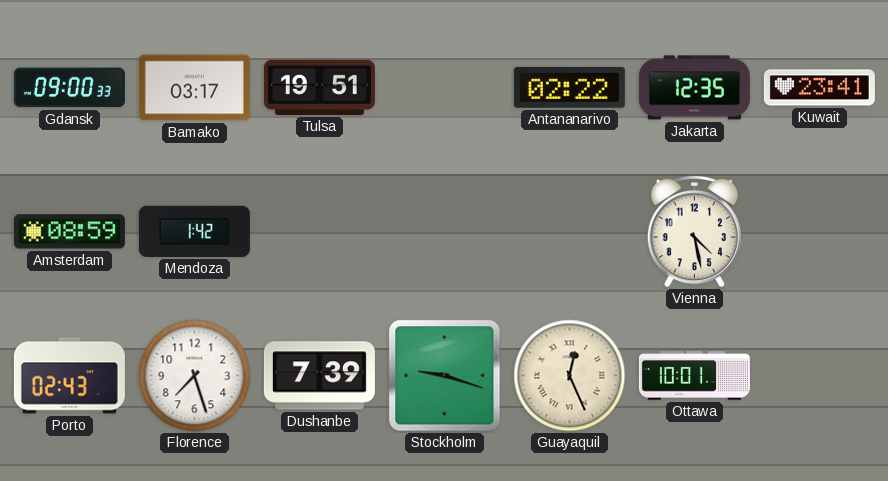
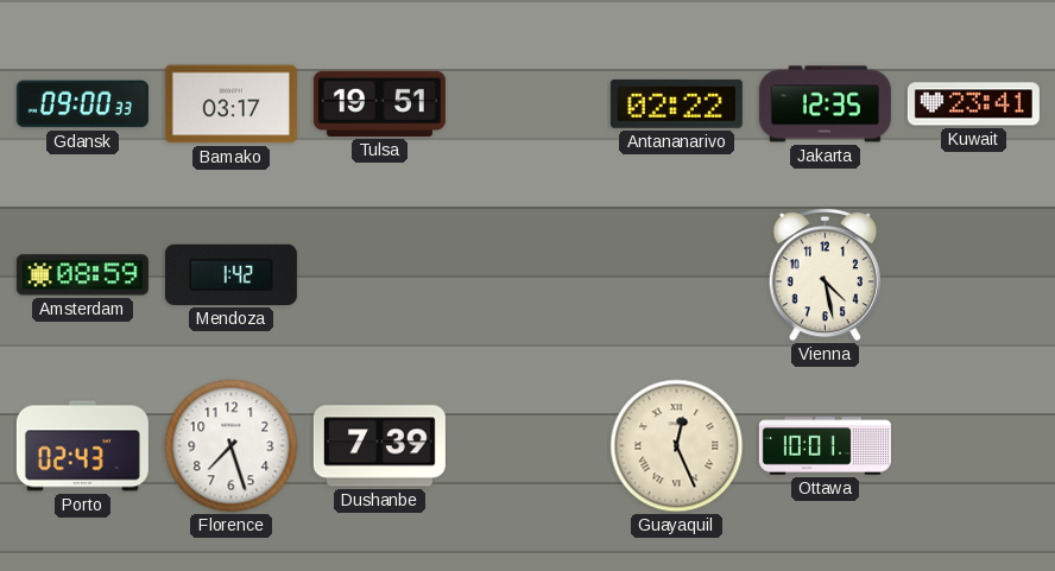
Stockholm: 9:18 -> none
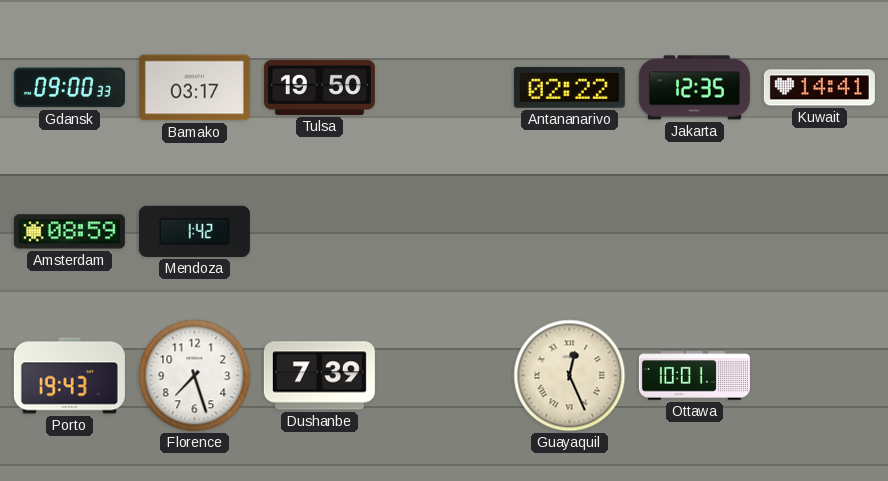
Tulsa: 19:51 -> 19:50
Kuwait: 23:41 -> 14:41
Vienna: 4:28 -> none
Porto: 02:43 -> 19:43
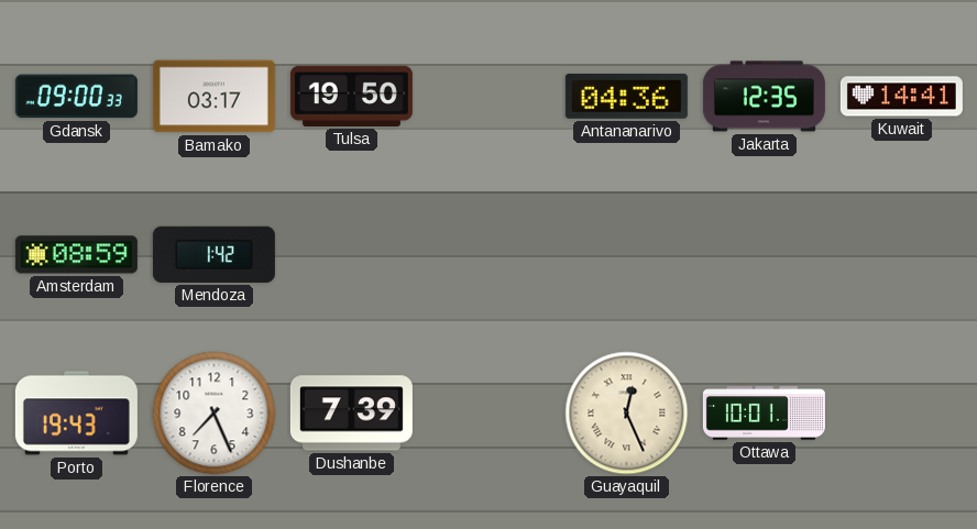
Antananarivo: 02:22 -> 04:36
Florence: 7:27 -> 7:26
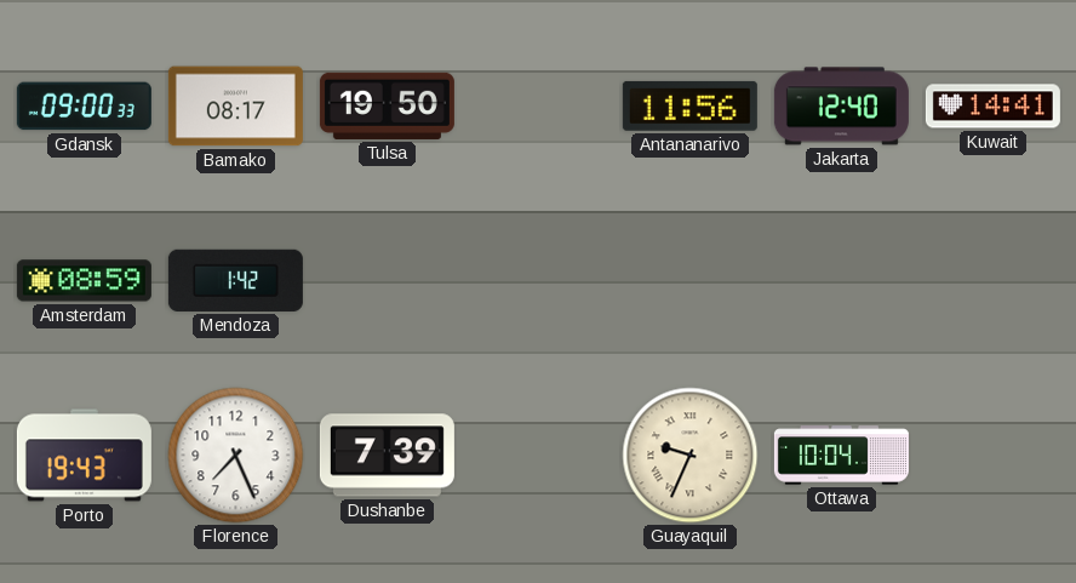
Bamako: 03:17 -> 08:17
Antananarivo: 04:36 -> 11:56
Jakarta: 12:35 -> 12:40
Guayaquil: 12:26 -> 9:34
Ottawa: 10:01 -> 10:04
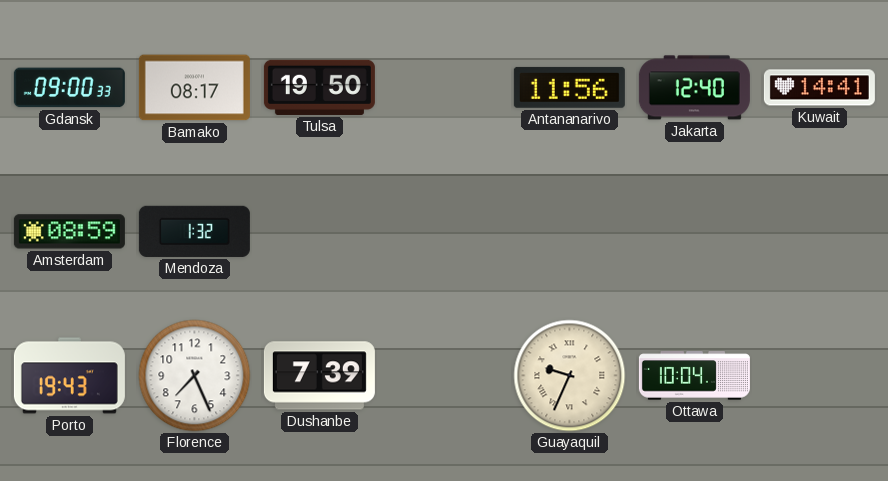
Mendoza: 1:42 -> 1:32
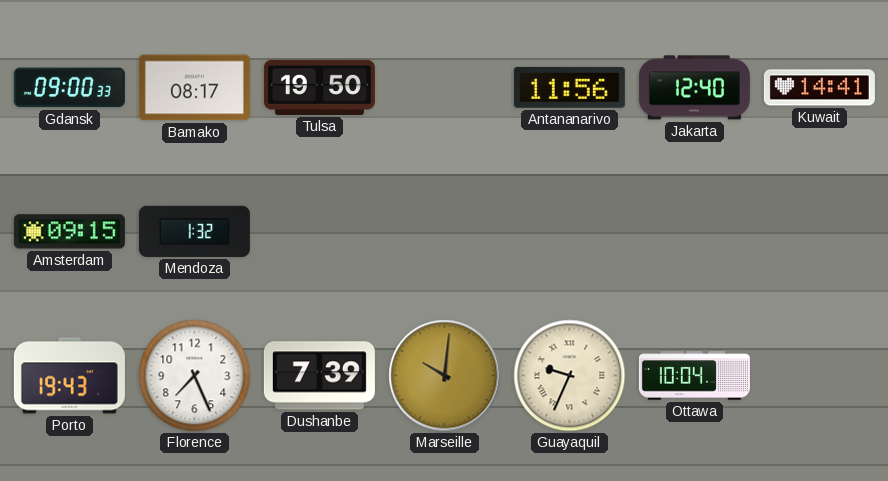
Amsterdam: 08:59 -> 09:15
Marseille: none -> 10:01
